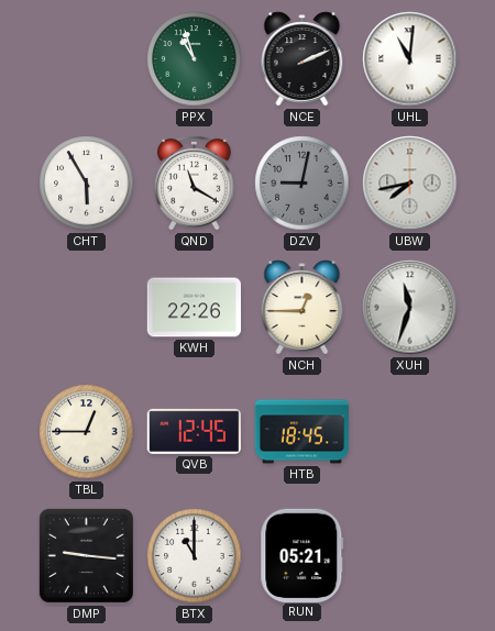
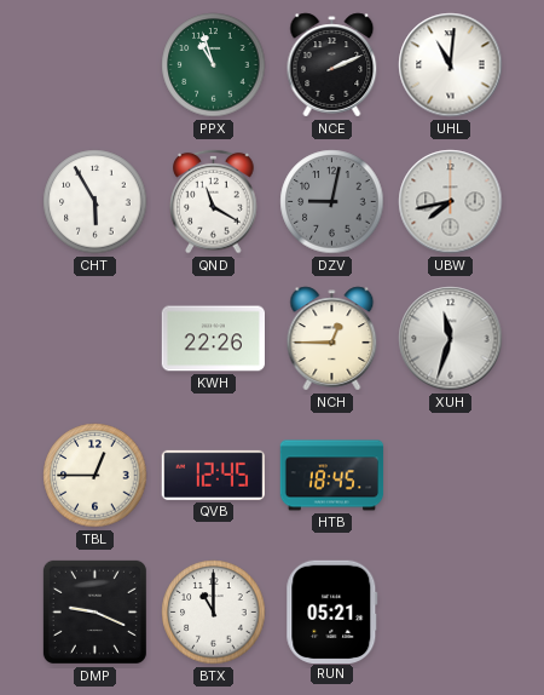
DMP: 9:16 -> 9:19
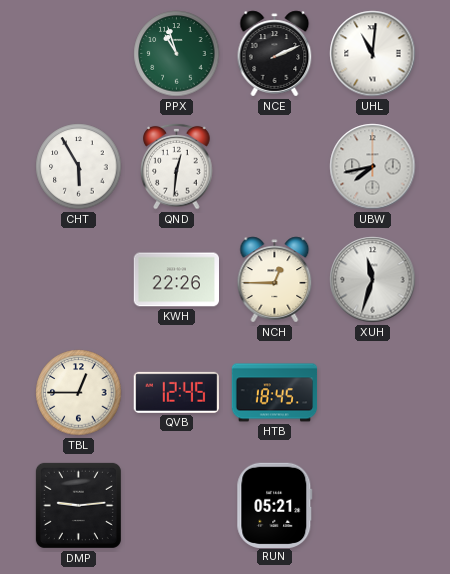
QND: 11:20 -> 12:31
DZV: 9:02 -> none
DMP: 9:19 -> 9:14
BTX: 11:00 -> none
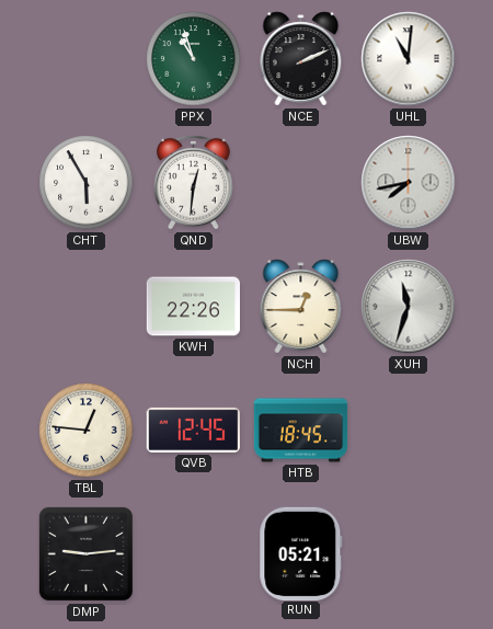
TBL: 12:45 -> 12:46
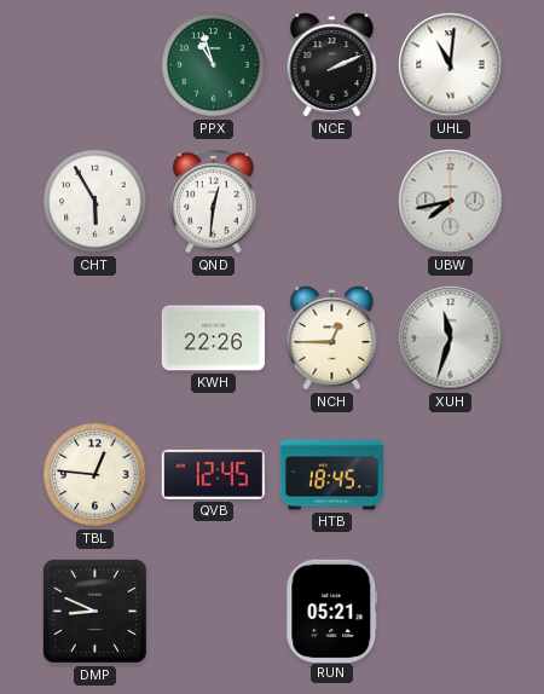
DMP: 9:14 -> 8:49
